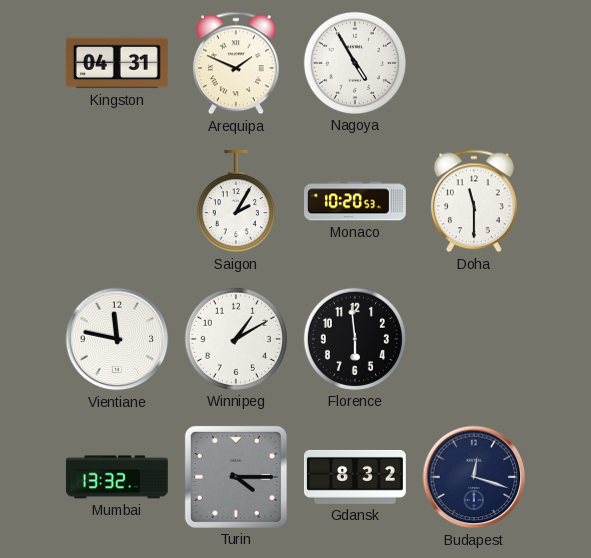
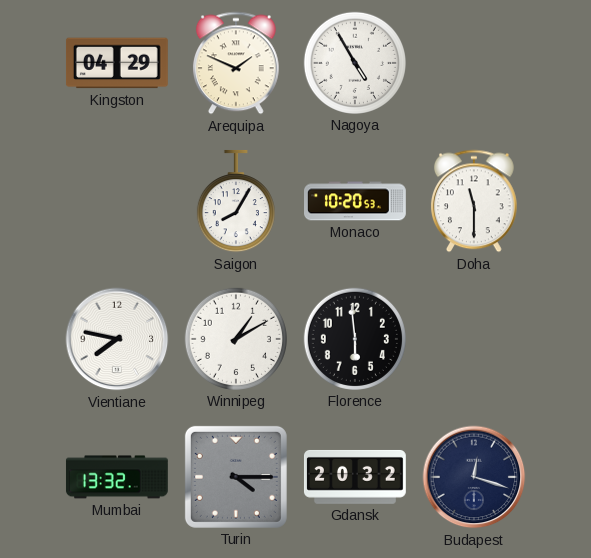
Kingston: 04:31 -> 04:29
Saigon: 2:05 -> 8:05
Vientiane: 11:47 -> 7:47
Gdansk: 8:32 -> 20:32
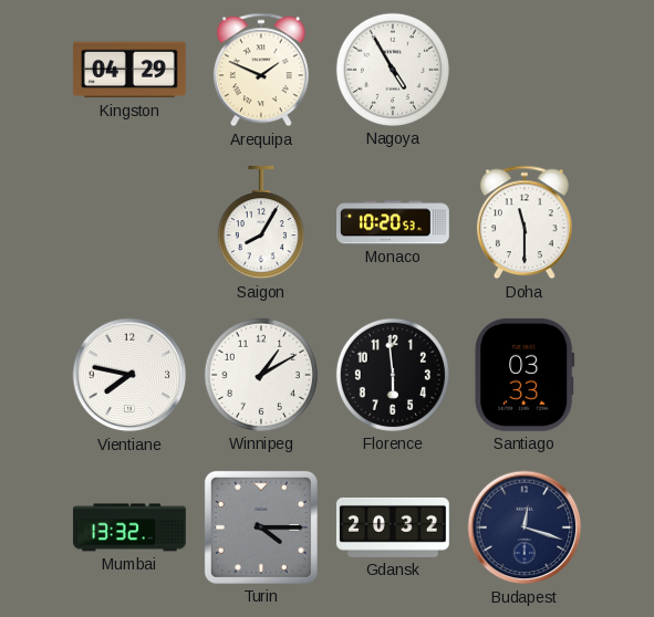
Santiago: none -> 03:33
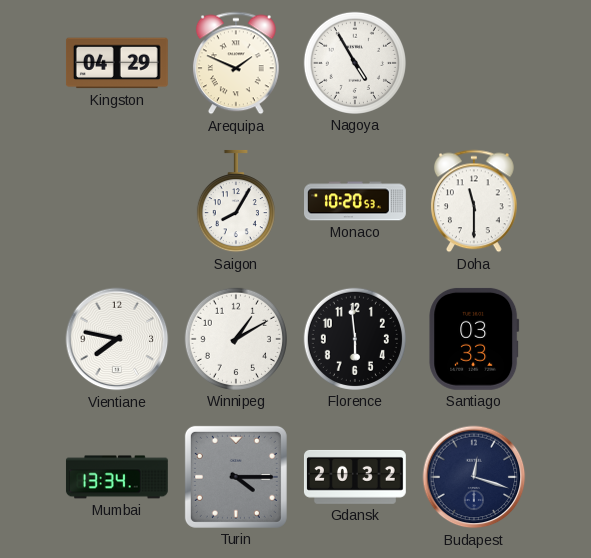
Mumbai: 13:32 -> 13:34
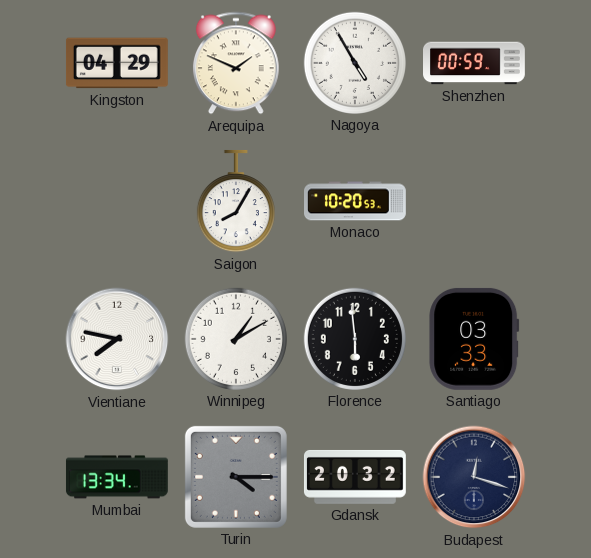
Shenzhen: none -> 00:59
Doha: 11:30 -> none
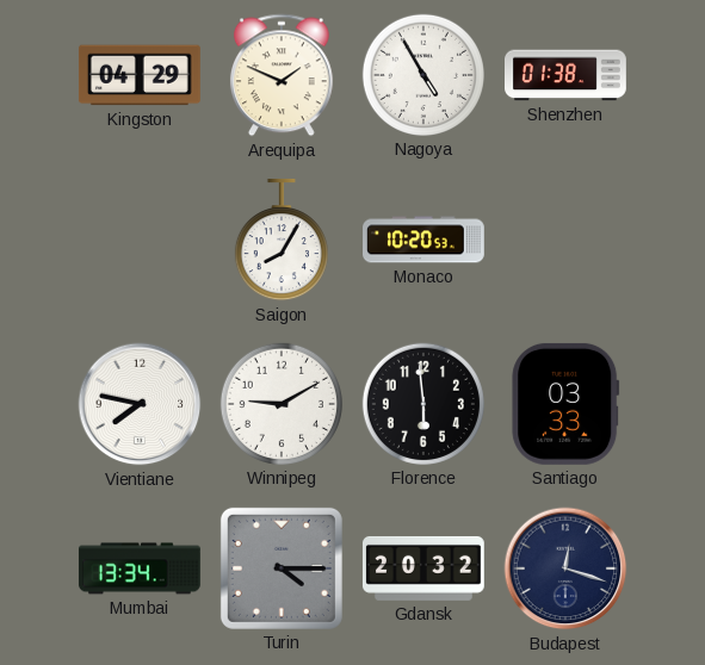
Shenzhen: 00:59 -> 01:38
Winnipeg: 1:10 -> 9:10
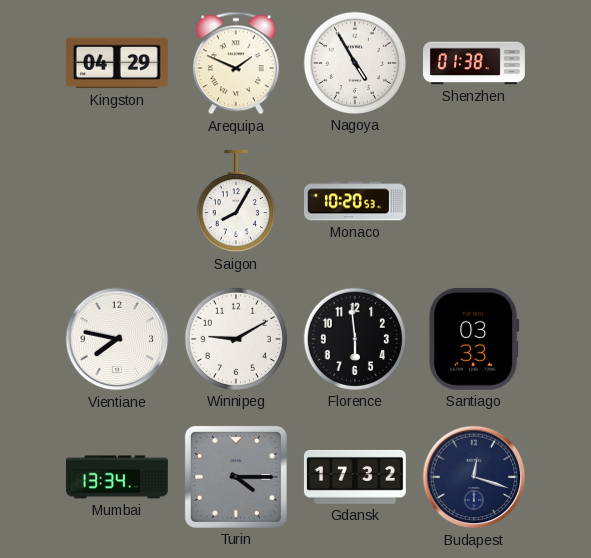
Gdansk: 20:32 -> 17:32
